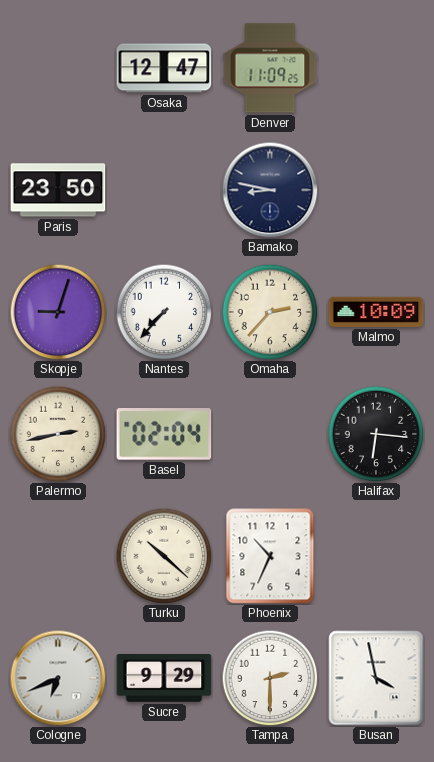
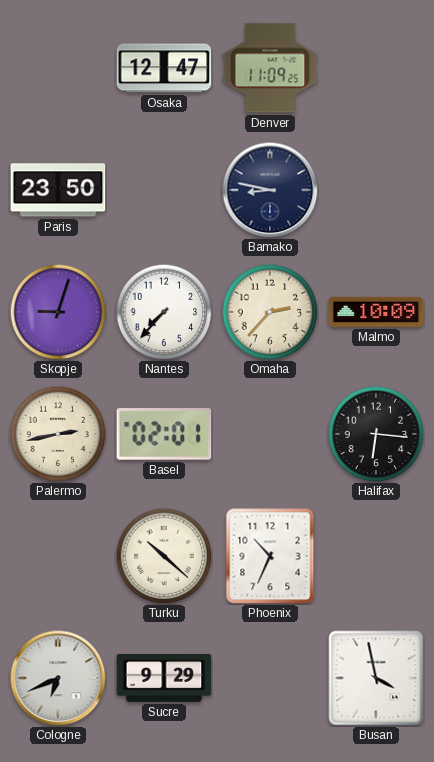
Basel: 02:04 -> 02:01
Tampa: 2:30 -> none
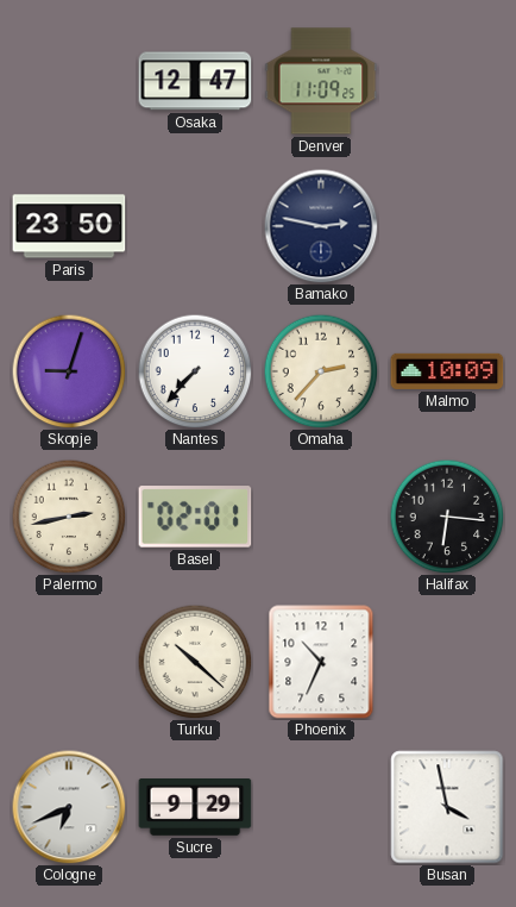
Bamako: 8:47 -> 2:47
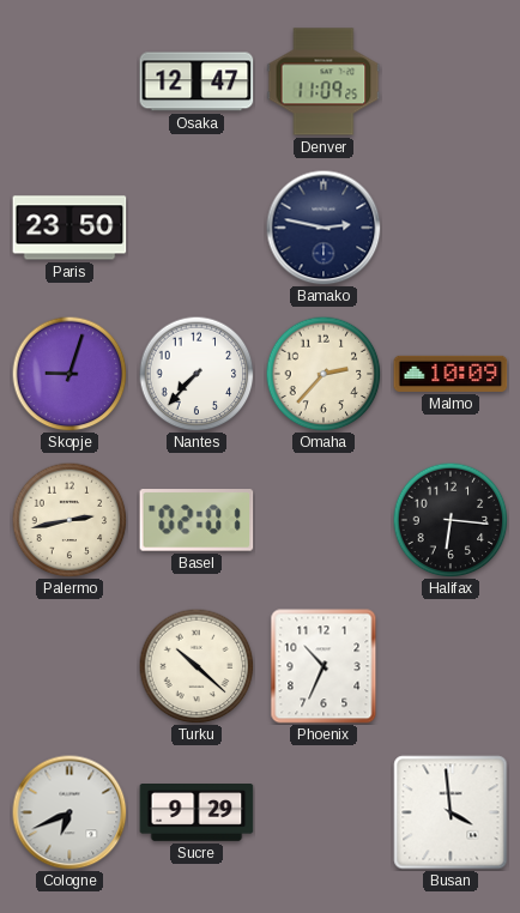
Busan: 3:58 -> 3:59
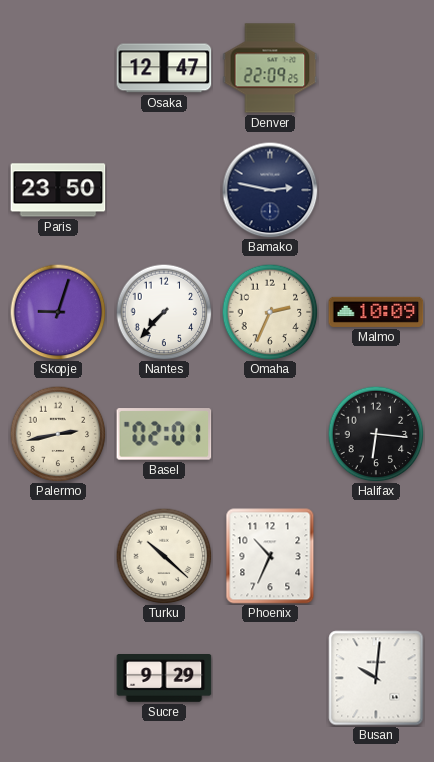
Denver: 11:09 -> 22:09
Omaha: 2:37 -> 2:34
Cologne: 6:41 -> none
Busan: 3:59 -> 10:01
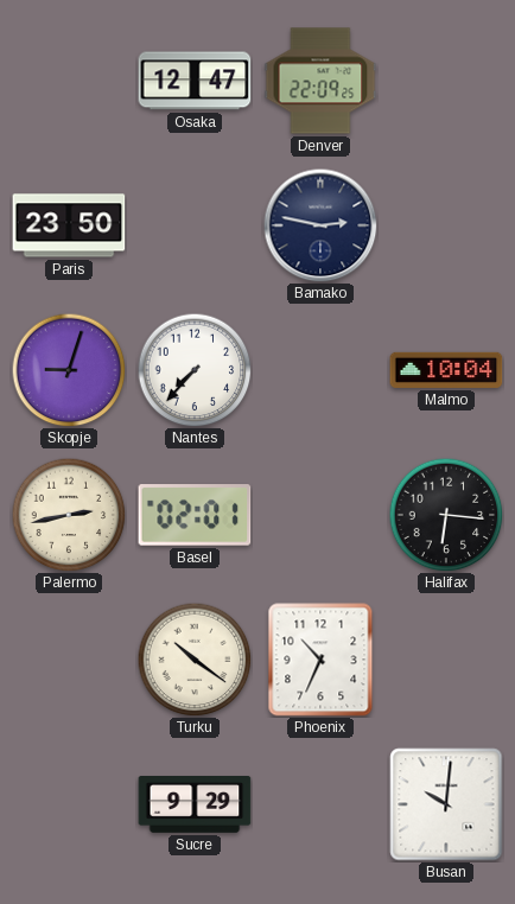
Omaha: 2:34 -> none
Malmo: 10:09 -> 10:04
Turku: 10:22 -> 10:21
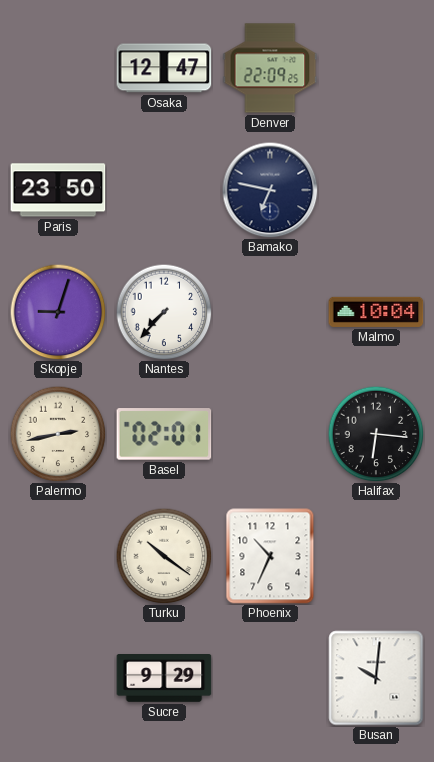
Bamako: 2:47 -> 6:47
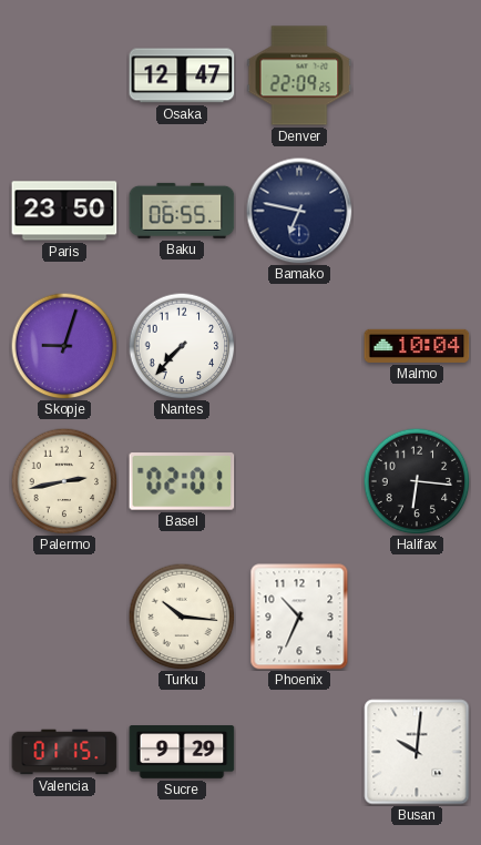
Baku: none -> 06:55
Turku: 10:21 -> 10:16
Valencia: none -> 01:15
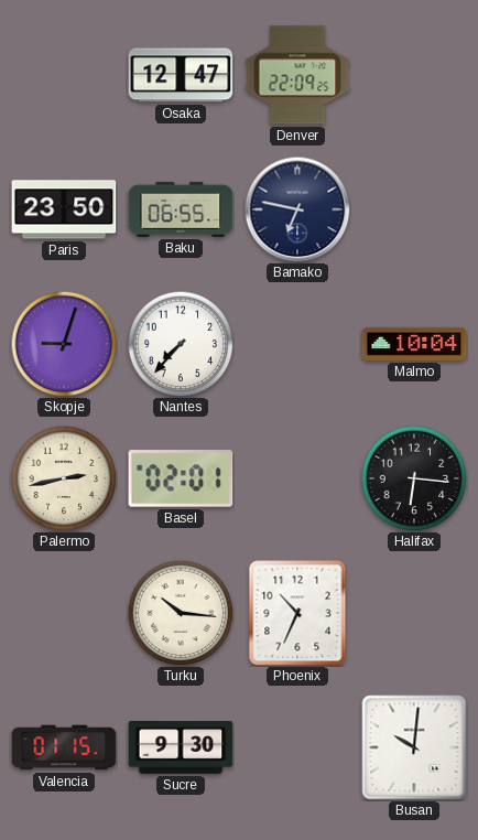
Sucre: 9:29 -> 9:30
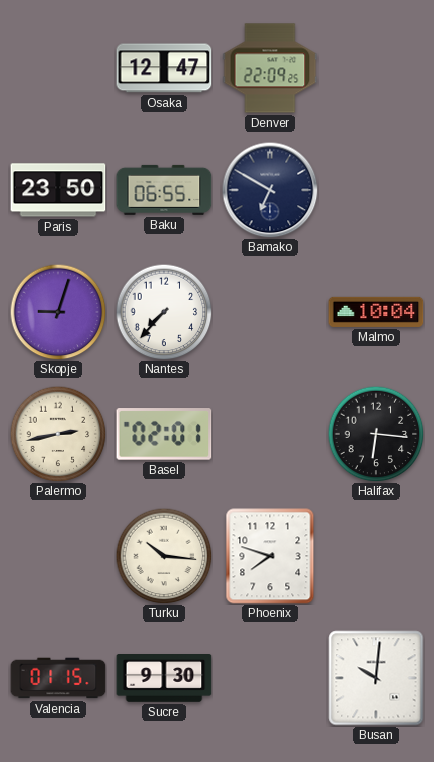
Bamako: 6:47 -> 6:50
Phoenix: 10:34 -> 7:48
